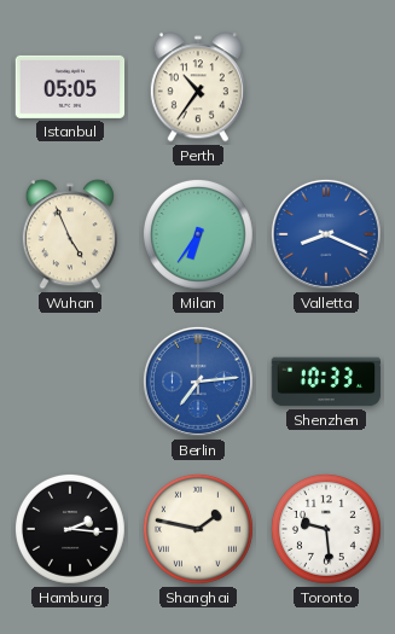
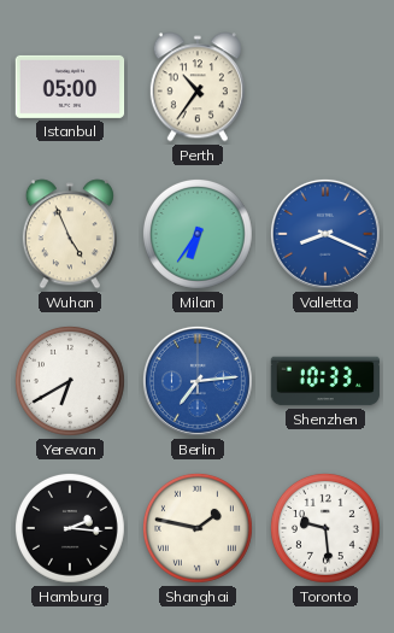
Istanbul: 05:05 -> 05:00
Yerevan: none -> 6:40
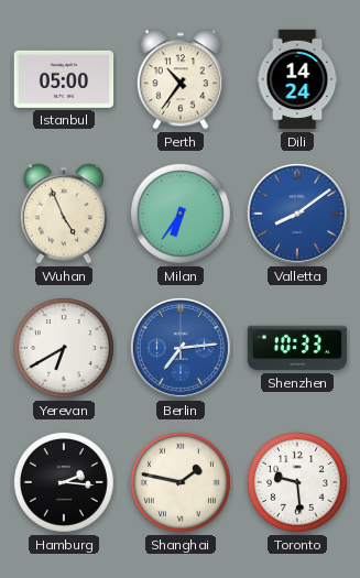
Dili: none -> 14:24
Valletta: 8:19 -> 8:09
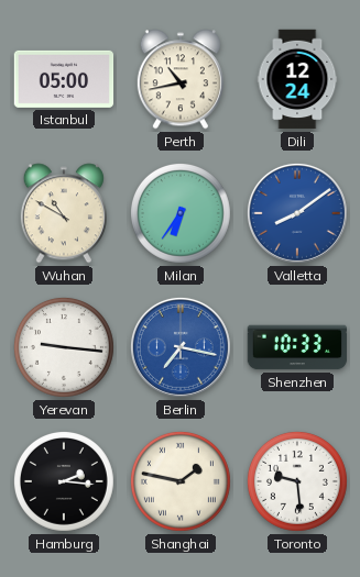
Perth: 10:36 -> 10:43
Dili: 14:24 -> 12:24
Wuhan: 4:56 -> 10:50
Yerevan: 6:40 -> 9:16
Berlin: 7:14 -> 7:17
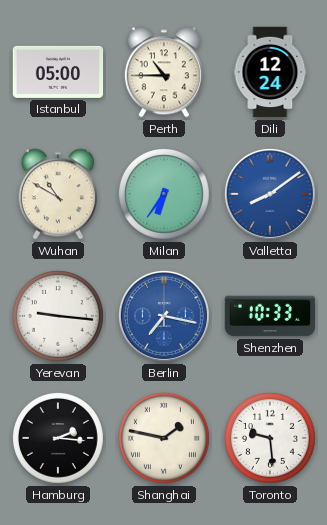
Perth: 10:43 -> 10:45
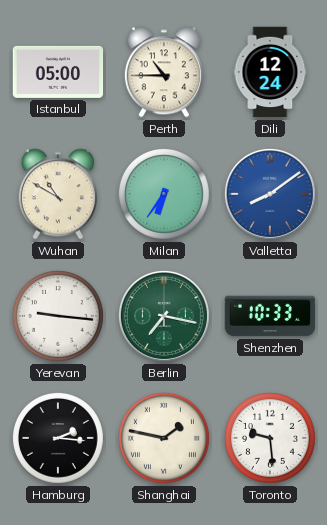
Berlin dial: blue -> green
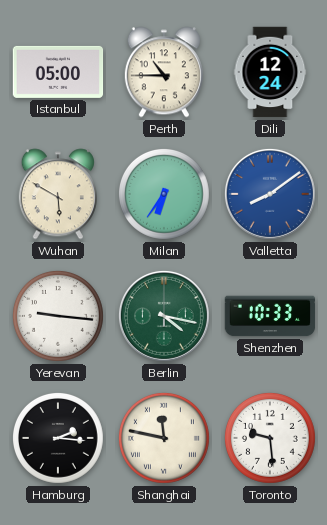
Wuhan: 10:50 -> 5:50
Berlin: 7:17 -> 4:17
Shanghai: 1:47 -> 11:47
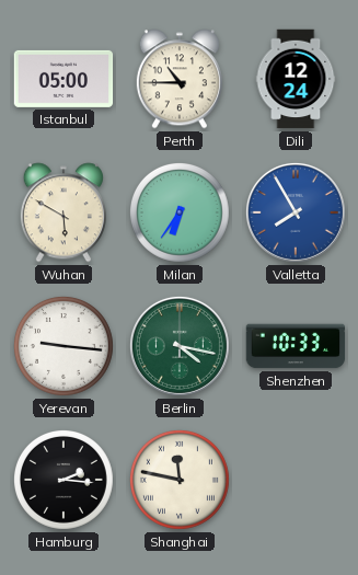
Valletta: 8:09 -> 7:55
Toronto: 9:29 -> none
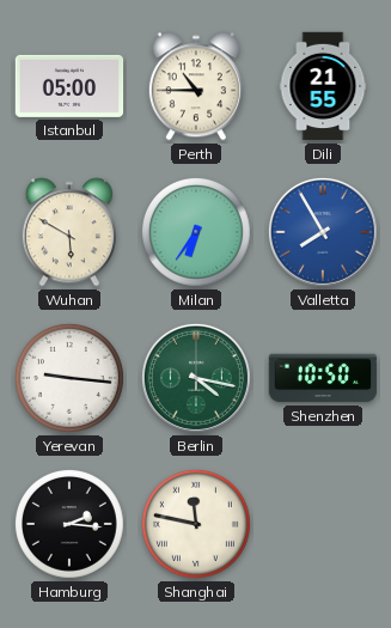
Dili: 12:24 -> 21:55
Shenzhen: 10:33 -> 10:50
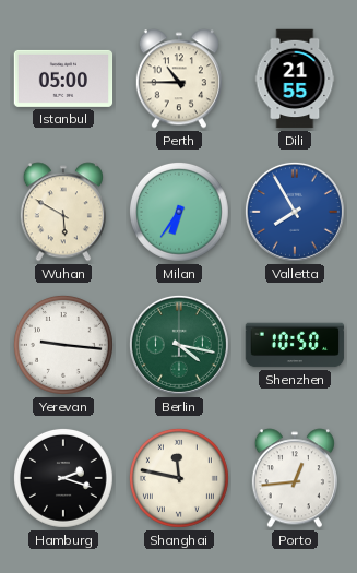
Hamburg: 2:16 -> 2:18
Porto: none -> 12:44
